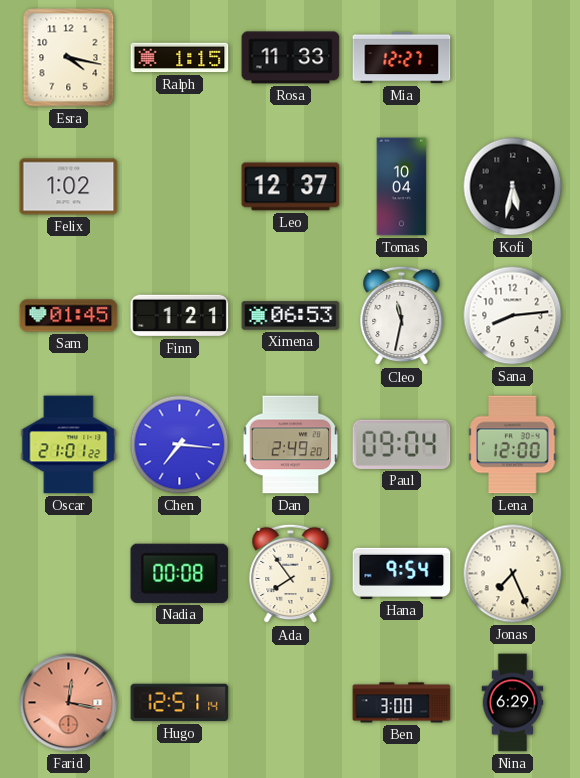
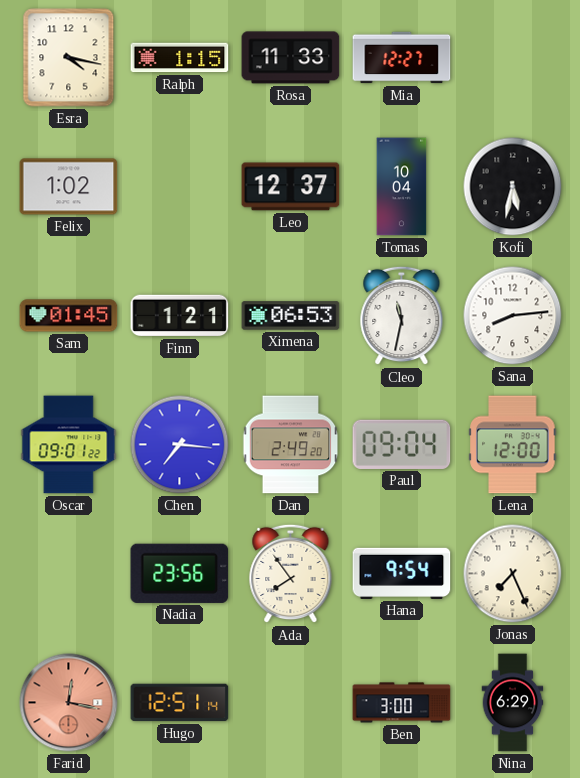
Oscar: 21:01 -> 09:01
Nadia: 00:08 -> 23:56
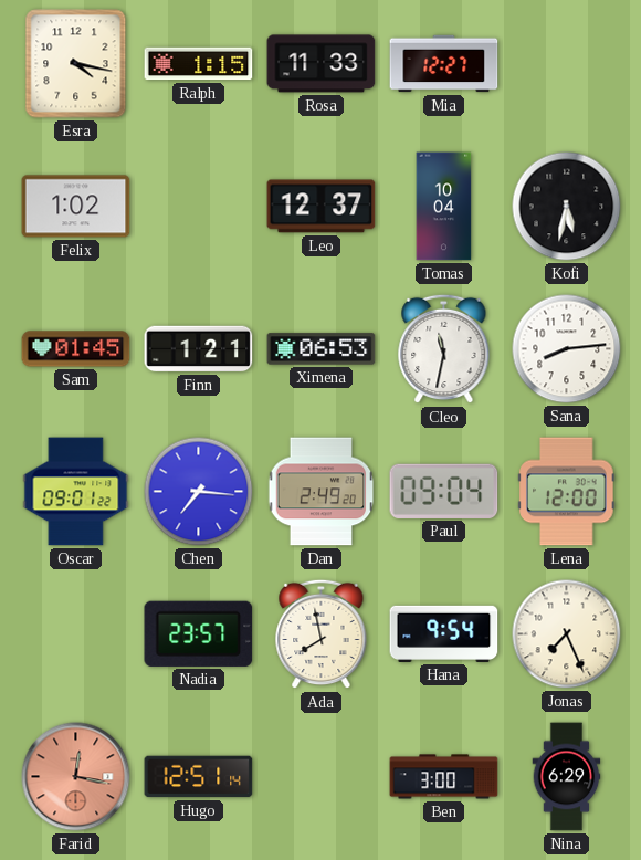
Nadia: 23:56 -> 23:57
Ada: 7:54 -> 7:58
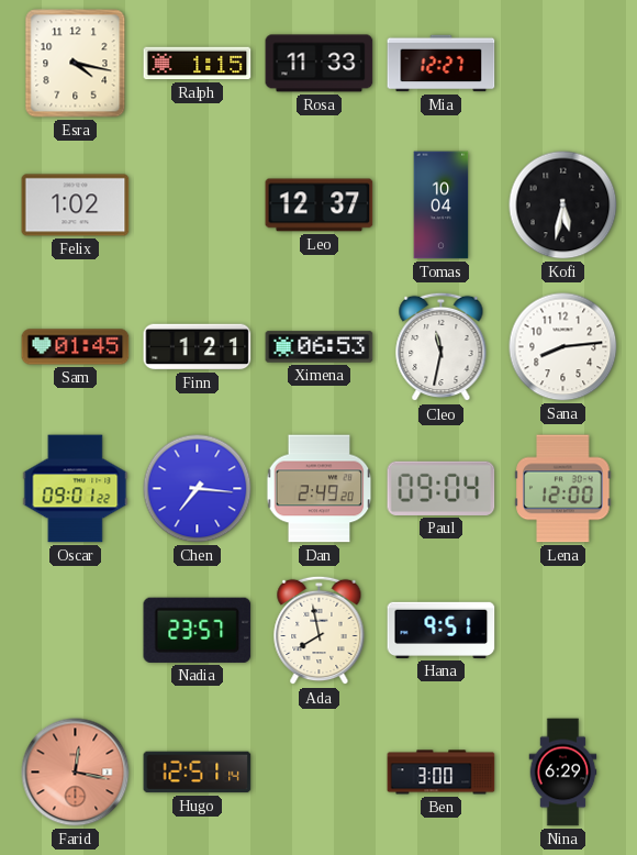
Hana: 9:54 -> 9:51
Jonas: 7:26 -> none
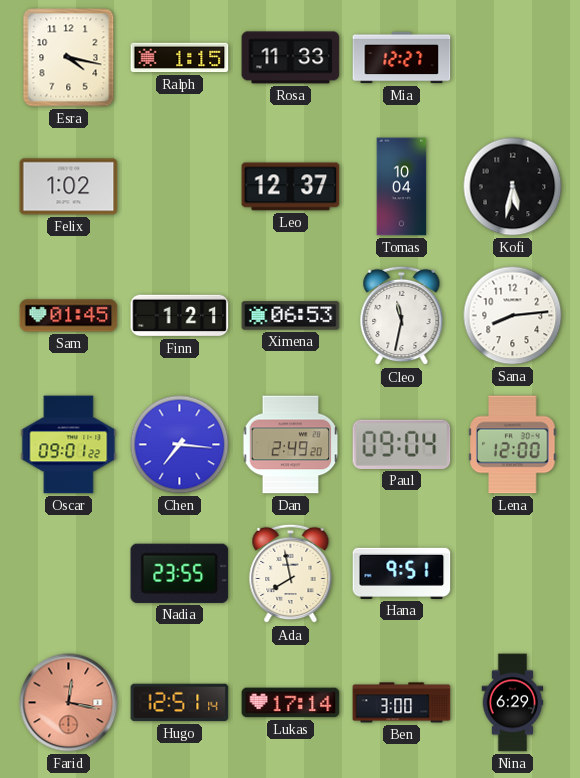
Nadia: 23:57 -> 23:55
Lukas: none -> 17:14
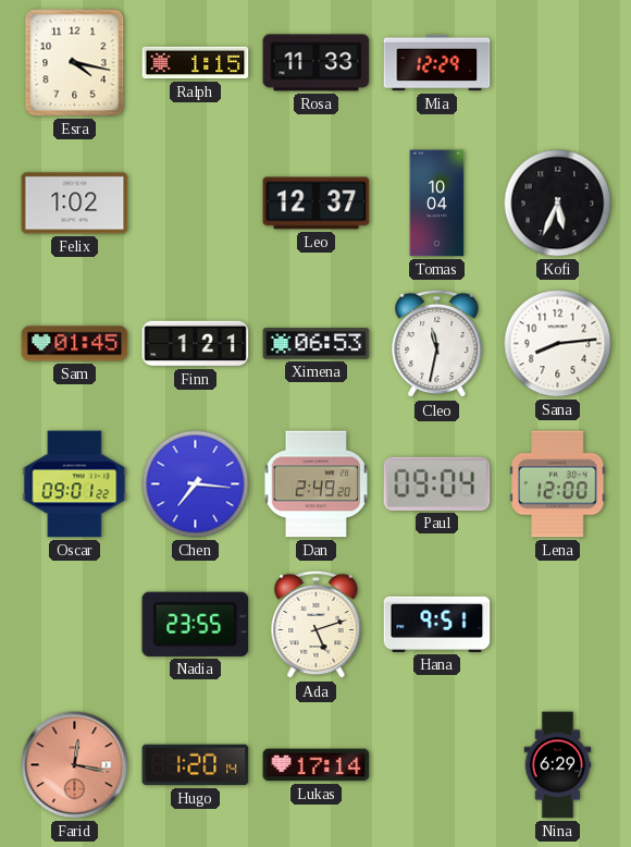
Mia: 12:27 -> 12:29
Kofi: 5:32 -> 5:34
Ada: 7:58 -> 5:12
Hugo: 12:51 -> 1:20
Ben: 3:00 -> none
